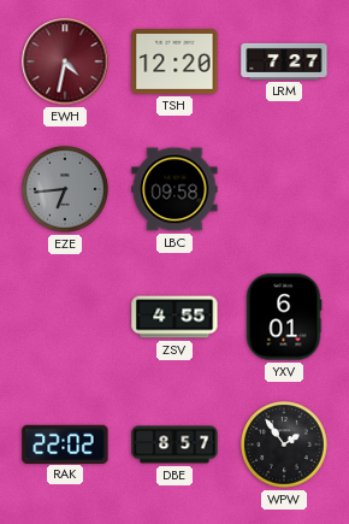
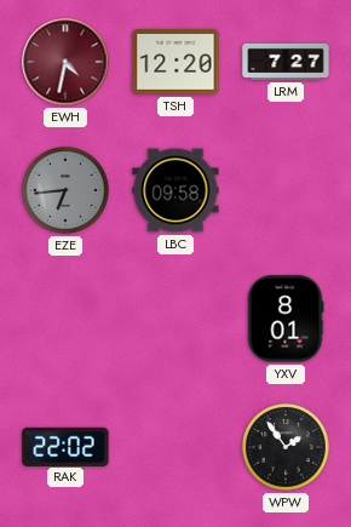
ZSV: 4:55 -> none
YXV: 6:01 -> 8:01
DBE: 8:57 -> none
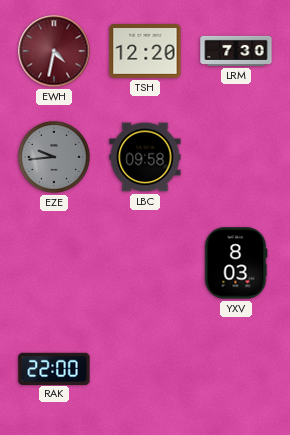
LRM: 7:27 -> 7:30
EZE: 6:44 -> 9:44
YXV: 8:01 -> 8:03
RAK: 22:02 -> 22:00
WPW: 1:54 -> none
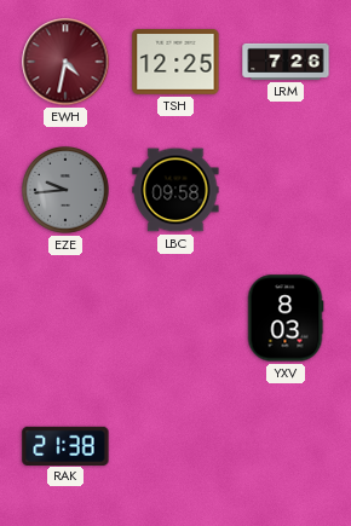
TSH: 12:20 -> 12:25
LRM: 7:30 -> 7:26
RAK: 22:00 -> 21:38
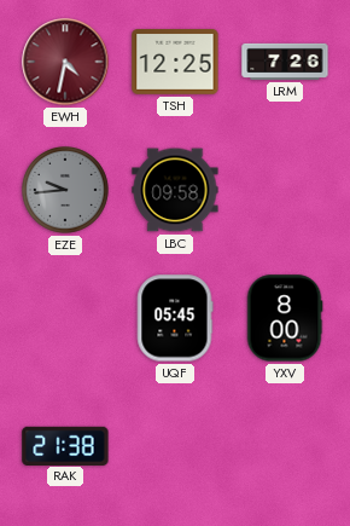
UQF: none -> 05:45
YXV: 8:03 -> 8:00
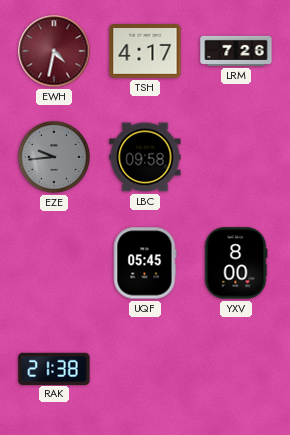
TSH: 12:25 -> 4:17
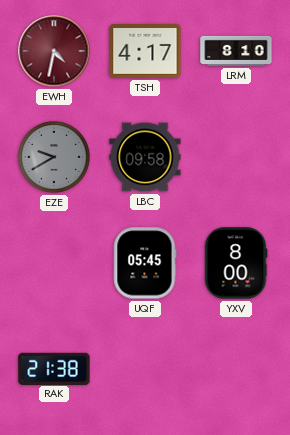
LRM: 7:26 -> 8:10
EZE: 9:44 -> 9:40
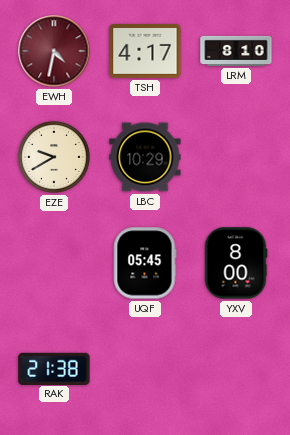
EZE dial: grey -> cream
LBC: 09:58 -> 10:29
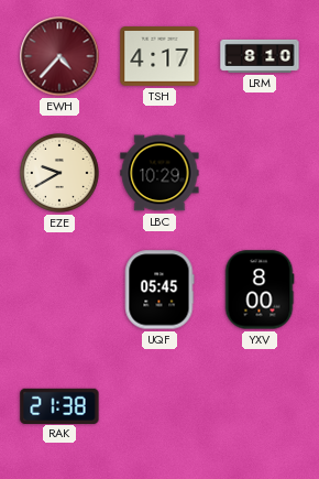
EWH: 4:32 -> 4:37
